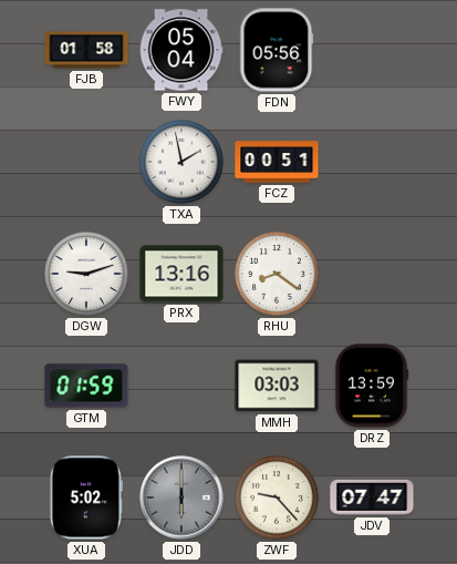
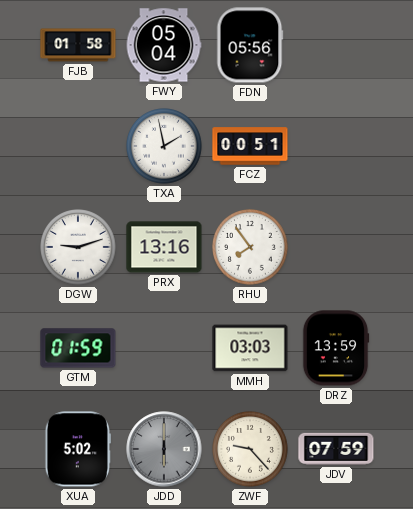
RHU: 8:21 -> 7:54
JDV: 07:47 -> 07:59
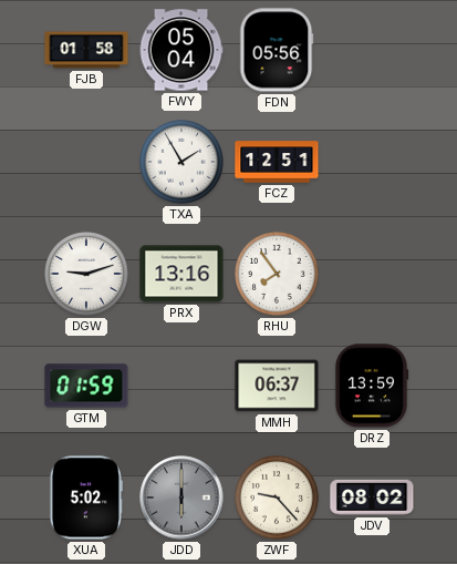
TXA: 1:58 -> 1:55
FCZ: 00:51 -> 12:51
MMH: 03:03 -> 06:37
JDV: 07:59 -> 08:02
